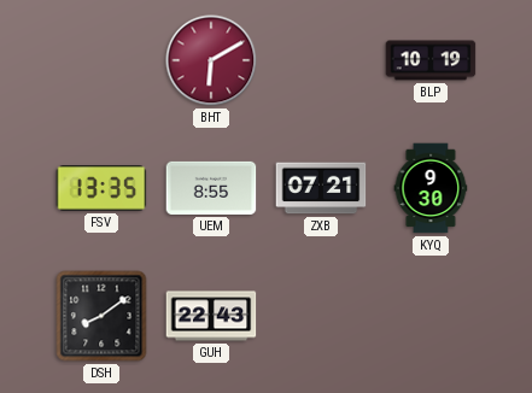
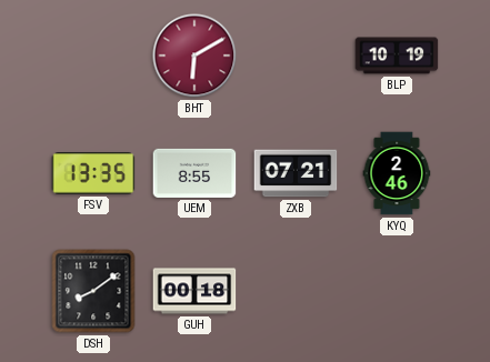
KYQ: 9:30 -> 2:46
GUH: 22:43 -> 00:18
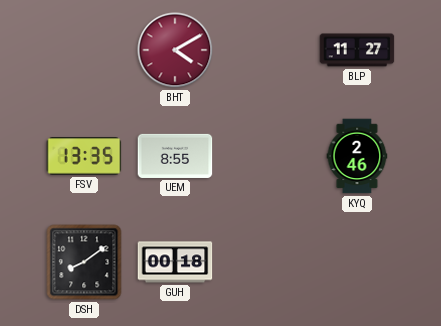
BHT: 6:10 -> 4:10
BLP: 10:19 -> 11:27
ZXB: 07:21 -> none
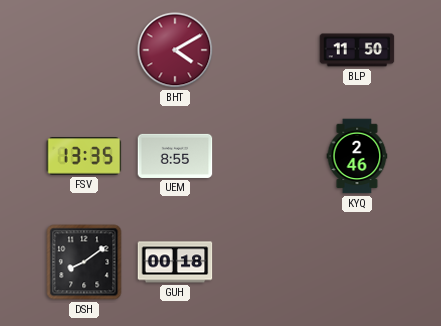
BLP: 11:27 -> 11:50
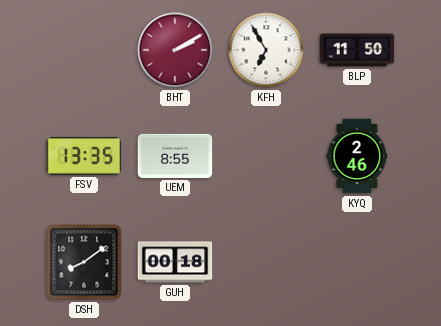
BHT: 4:10 -> 2:10
KFH: none -> 6:55
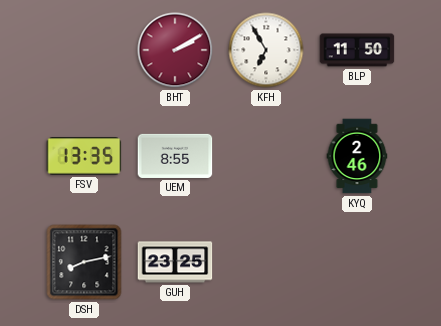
DSH: 8:09 -> 8:13
GUH: 00:18 -> 23:25
